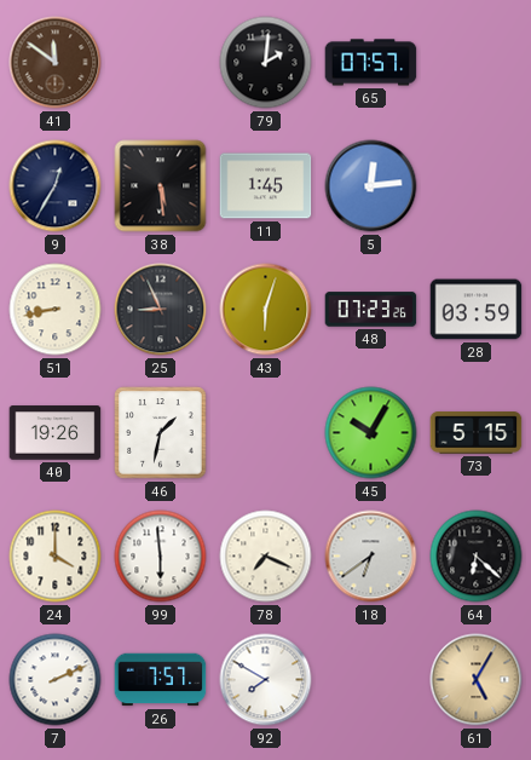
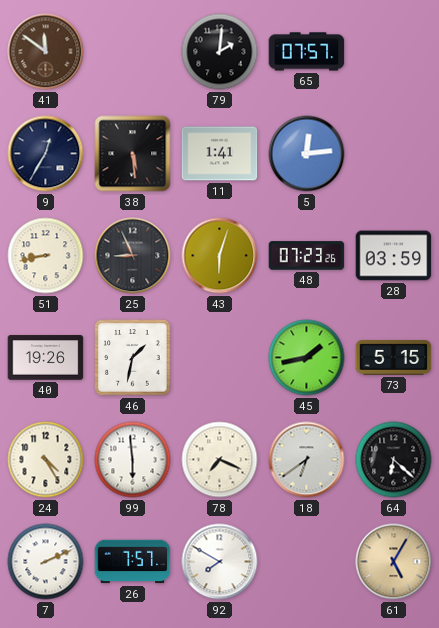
11: 1:45 -> 1:41
45: 10:05 -> 1:43
24: 4:00 -> 4:25
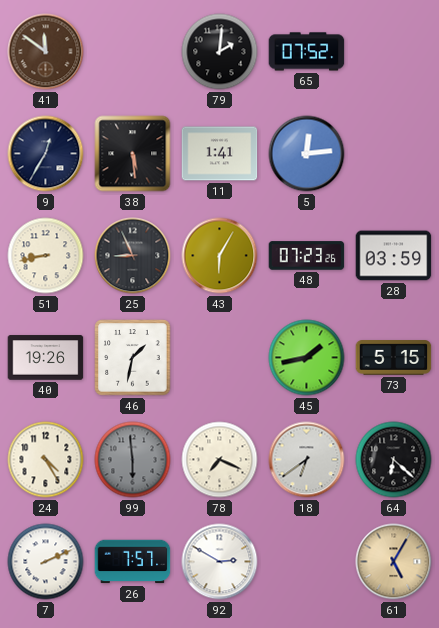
65: 07:57 -> 07:52
43: 6:03 -> 6:05
99 dial: white -> grey
92: 7:50 -> 2:50
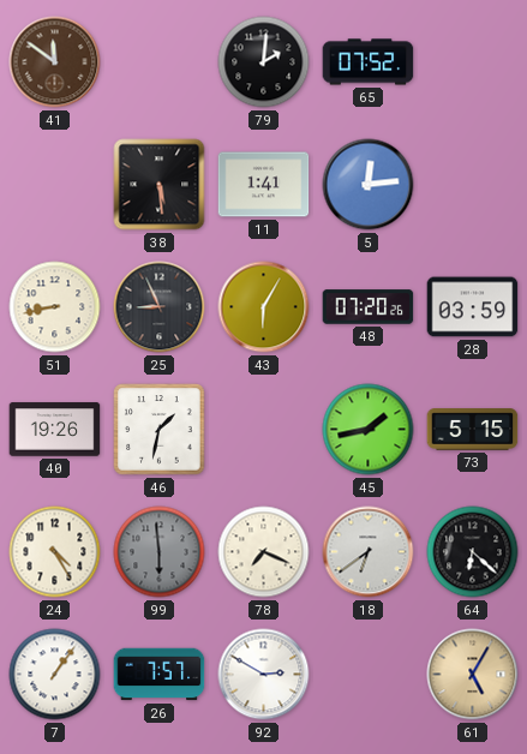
9: 12:35 -> none
48: 07:23 -> 07:20
7: 2:11 -> 1:06
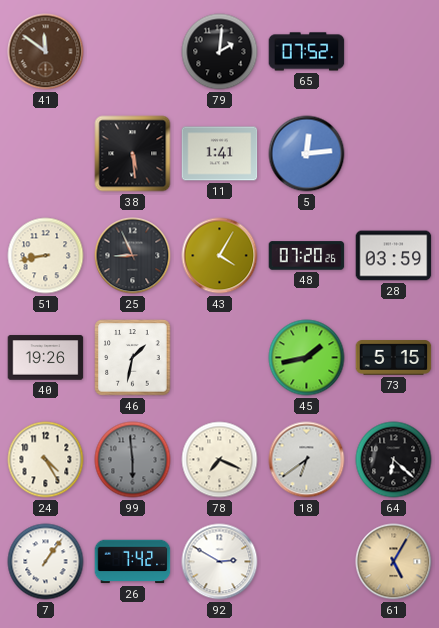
43: 6:05 -> 4:05
26: 7:57 -> 7:42
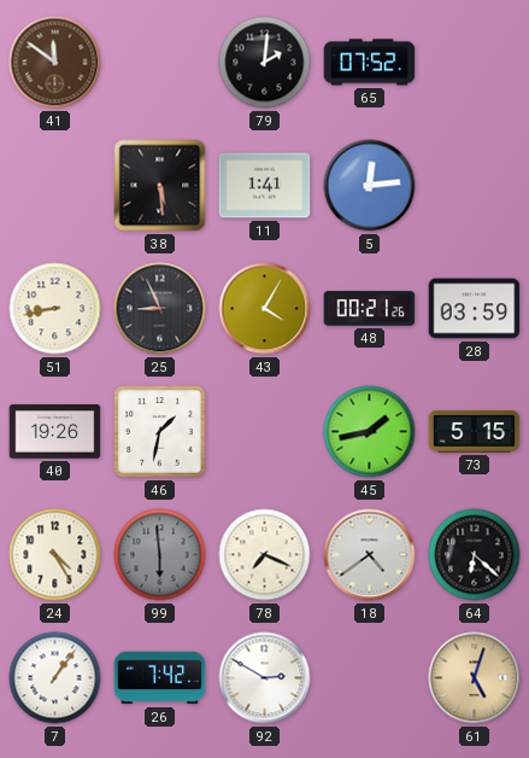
48: 07:20 -> 00:21
18: 6:39 -> 4:39
61: 5:05 -> 5:03
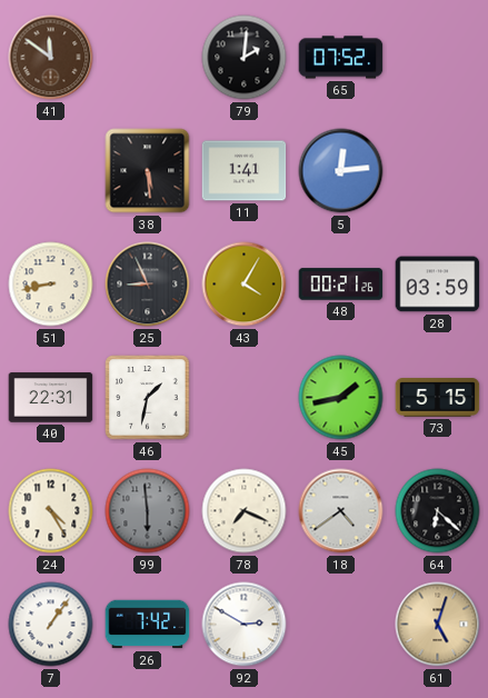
40: 19:26 -> 22:31
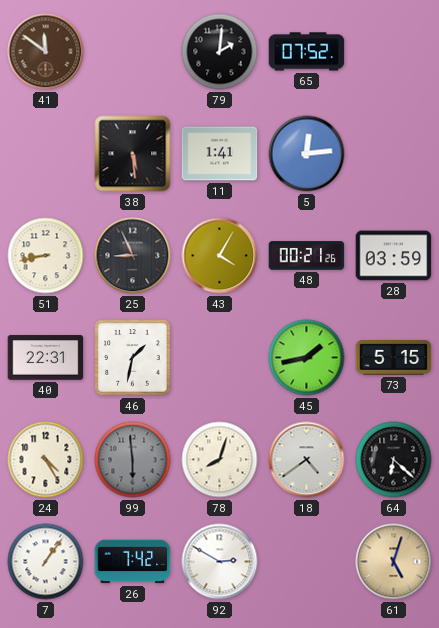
78: 7:19 -> 8:03
